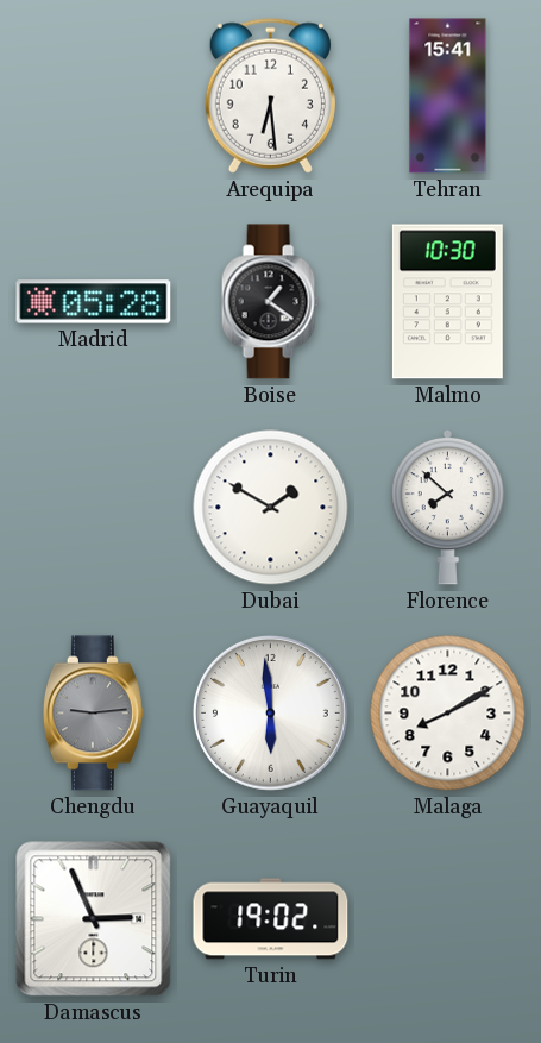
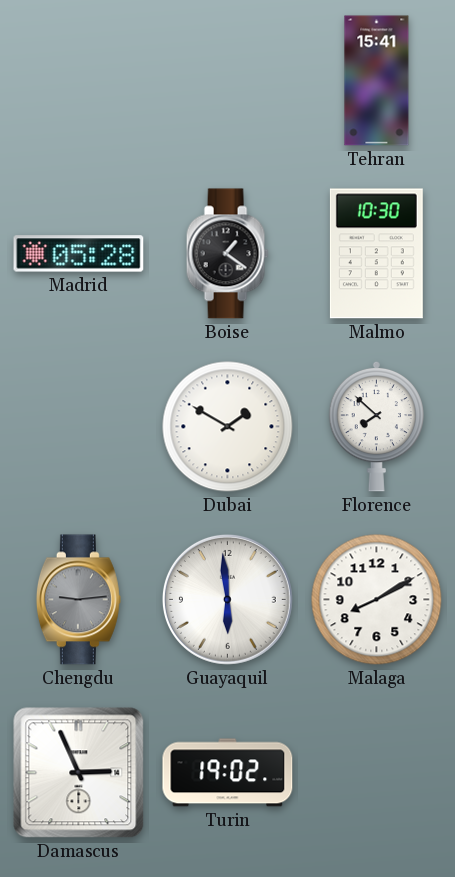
Arequipa: 6:29 -> none
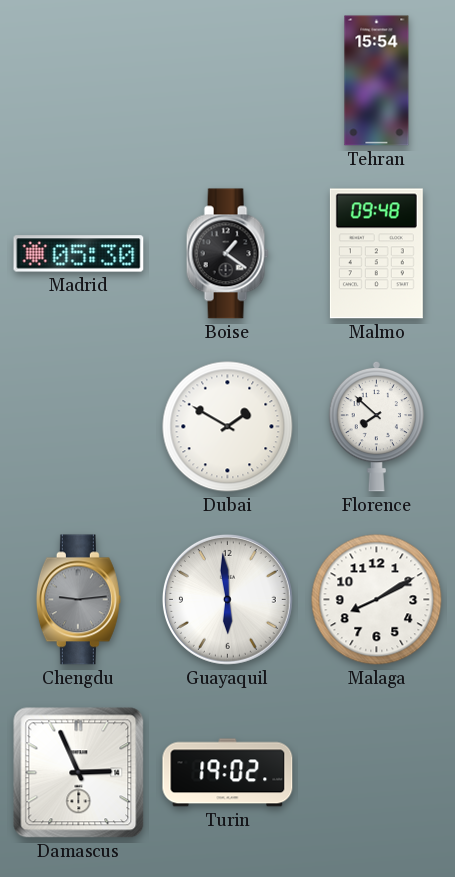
Tehran: 15:41 -> 15:54
Madrid: 05:28 -> 05:30
Malmo: 10:30 -> 09:48
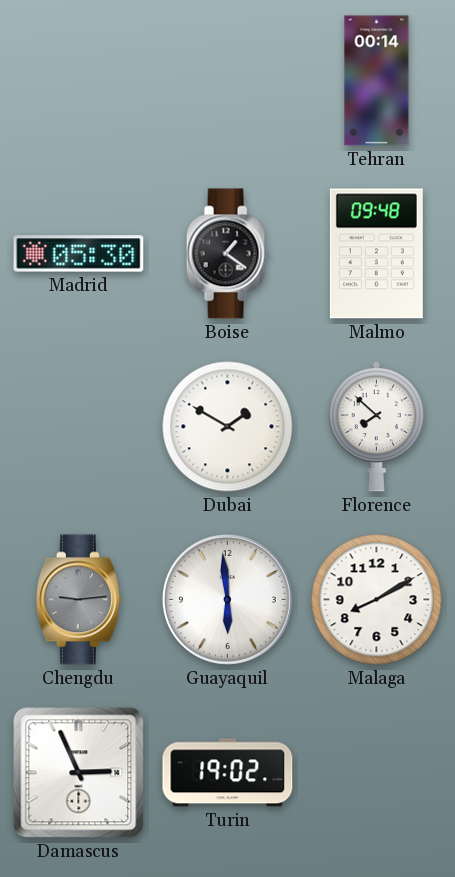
Tehran: 15:54 -> 00:14
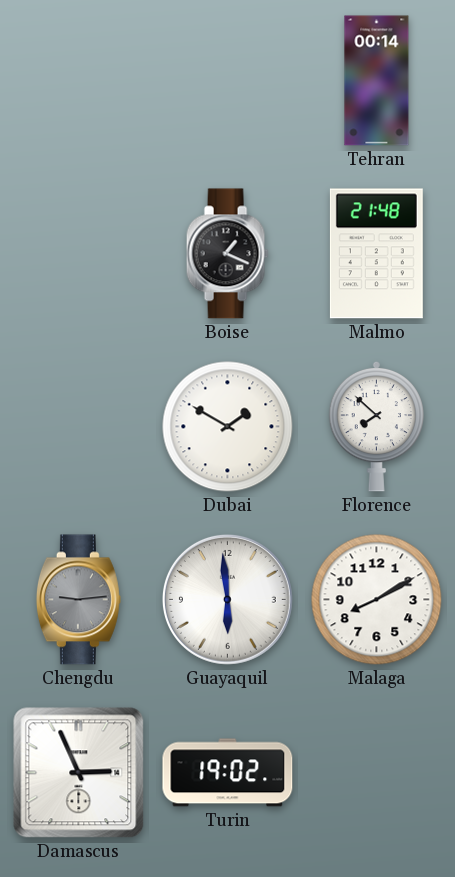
Madrid: 05:30 -> none
Boise: 1:21 -> 1:19
Malmo: 09:48 -> 21:48
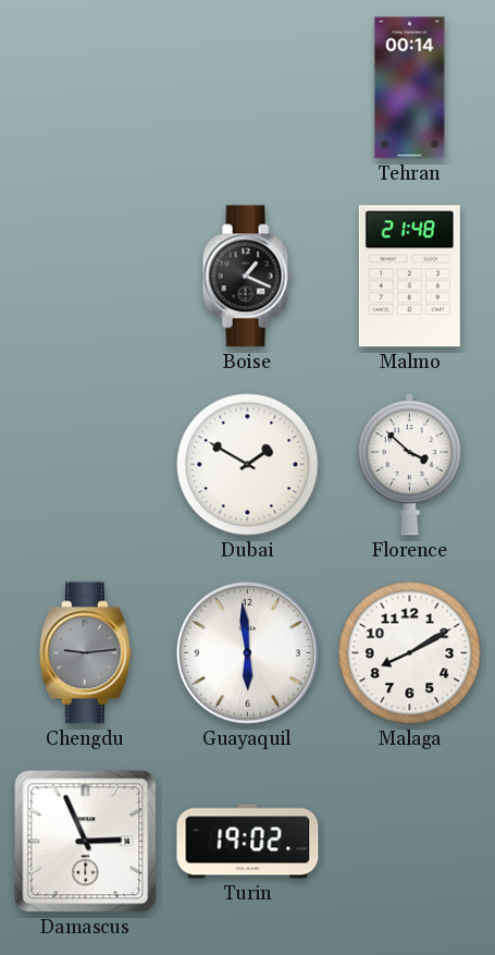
Florence: 7:52 -> 3:52
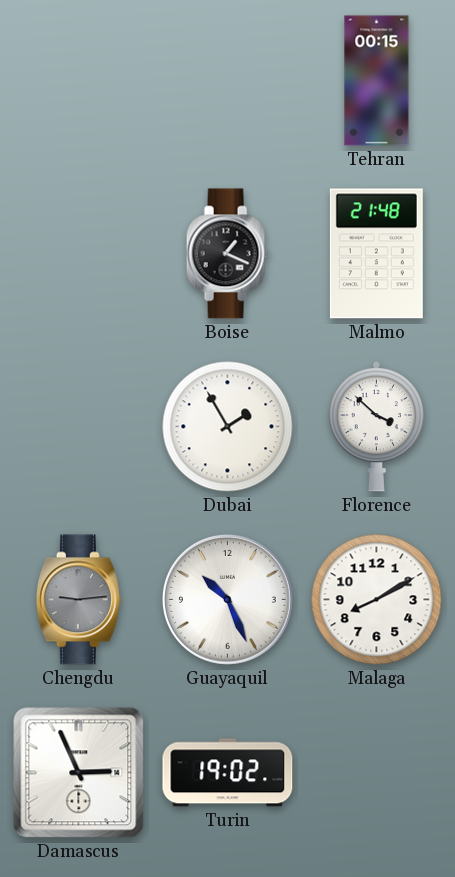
Tehran: 00:14 -> 00:15
Dubai: 1:50 -> 1:55
Guayaquil: 5:59 -> 10:26
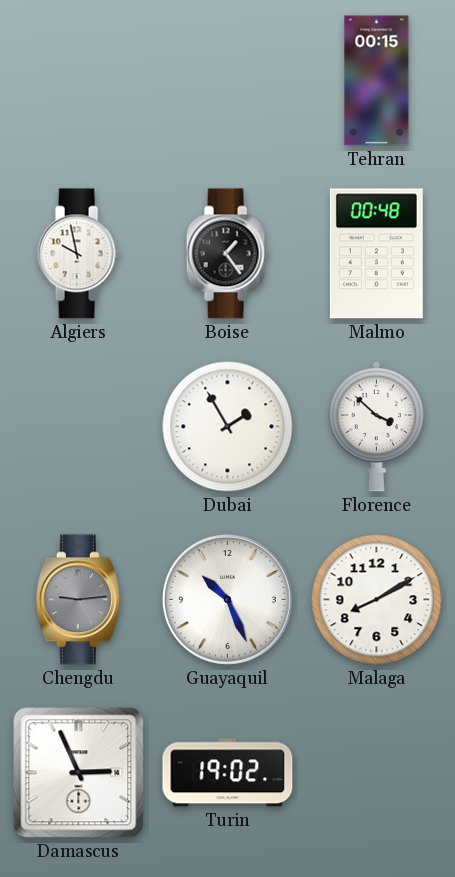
Algiers: none -> 9:58
Boise: 1:19 -> 1:24
Malmo: 21:48 -> 00:48
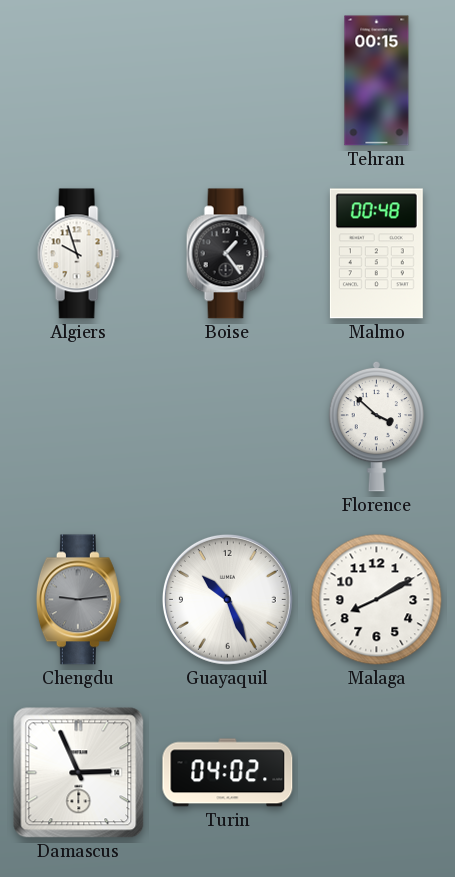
Algiers: 9:58 -> 9:57
Dubai: 1:55 -> none
Turin: 19:02 -> 04:02
